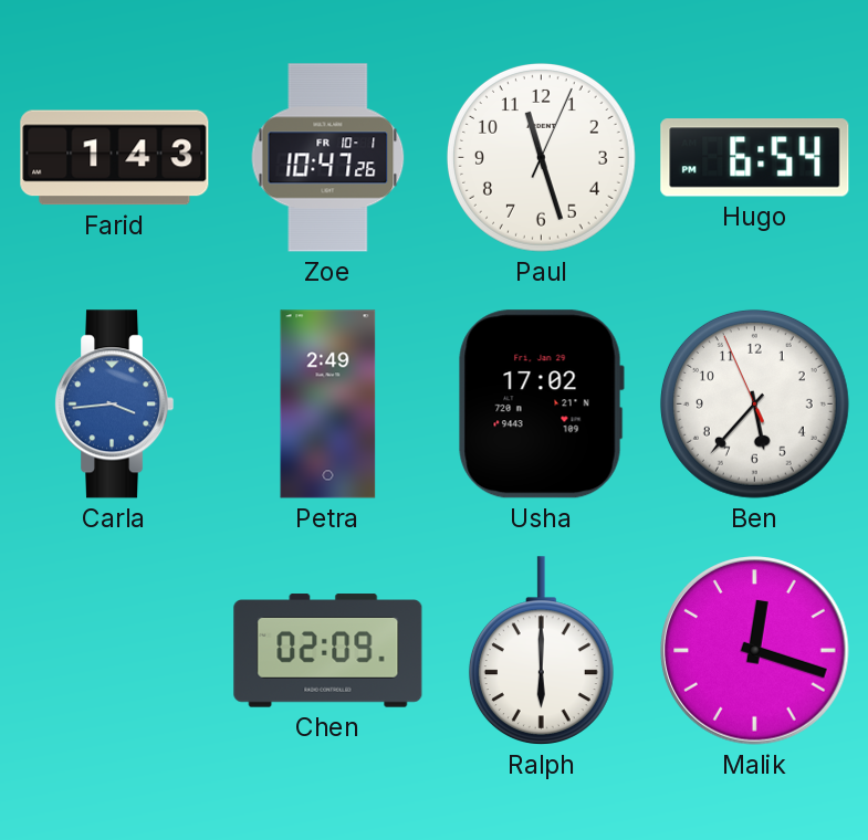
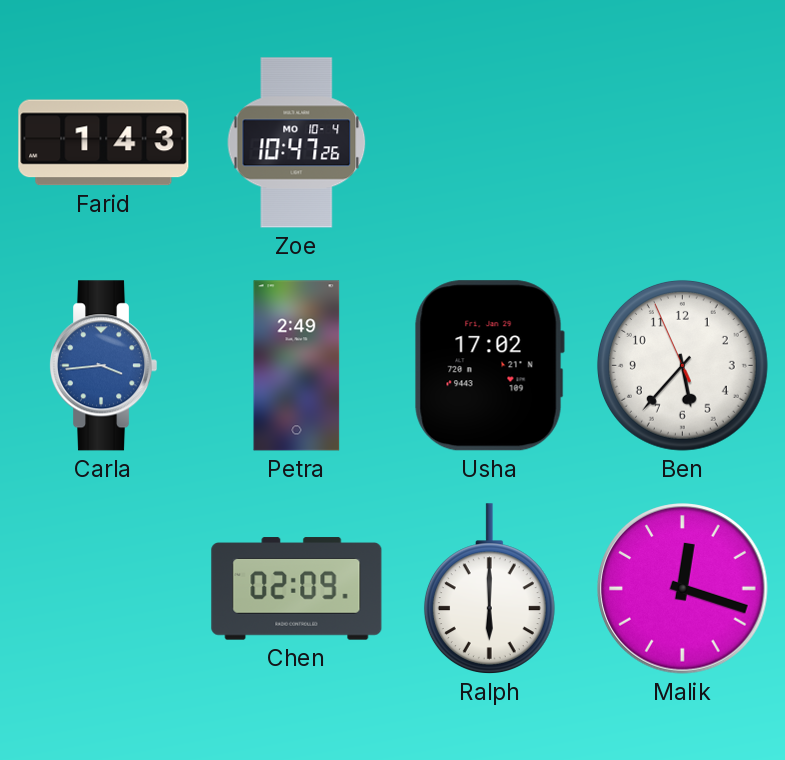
Zoe date: FR 10-1 -> MO 10-4
Paul: 11:27 -> none
Hugo: 6:54 -> none
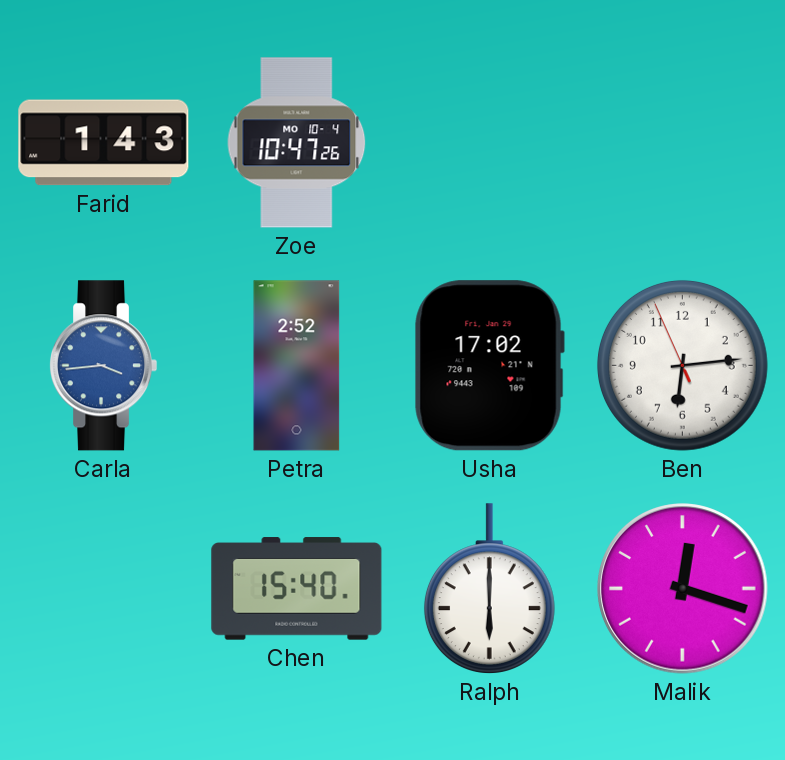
Petra: 2:49 -> 2:52
Ben: 5:36 -> 6:13
Chen: 02:09 -> 15:40
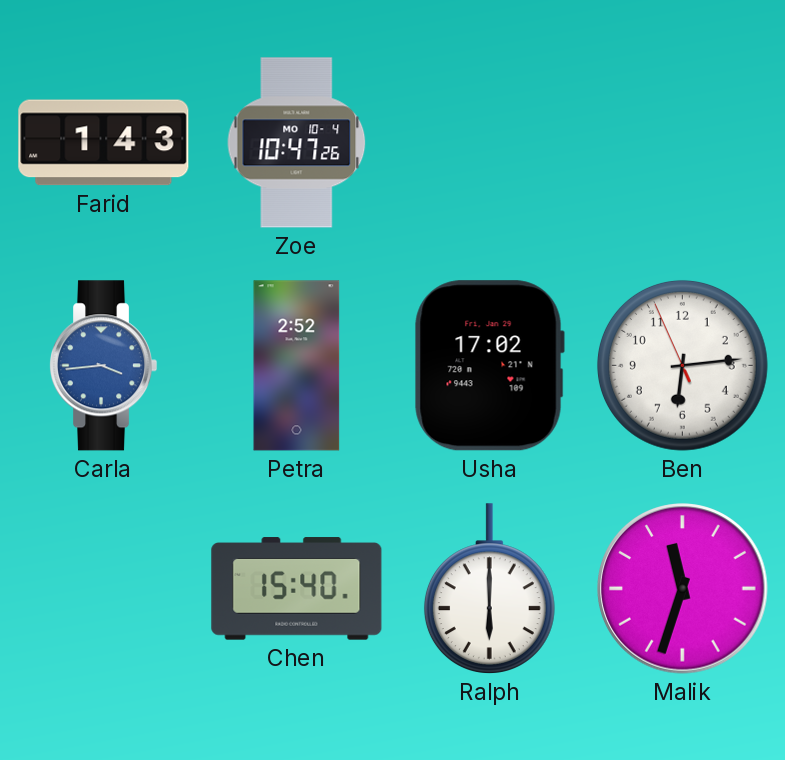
Malik: 12:18 -> 11:33
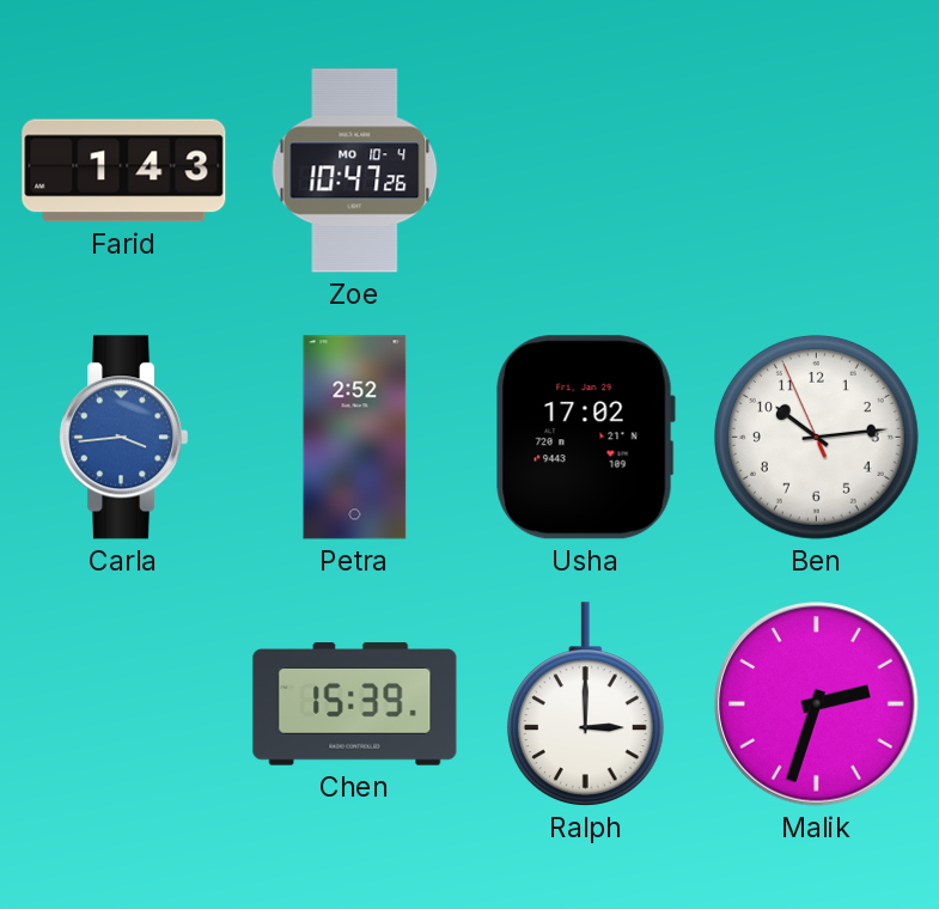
Ben: 6:13 -> 10:13
Chen: 15:40 -> 15:39
Ralph: 6:00 -> 3:00
Malik: 11:33 -> 2:33
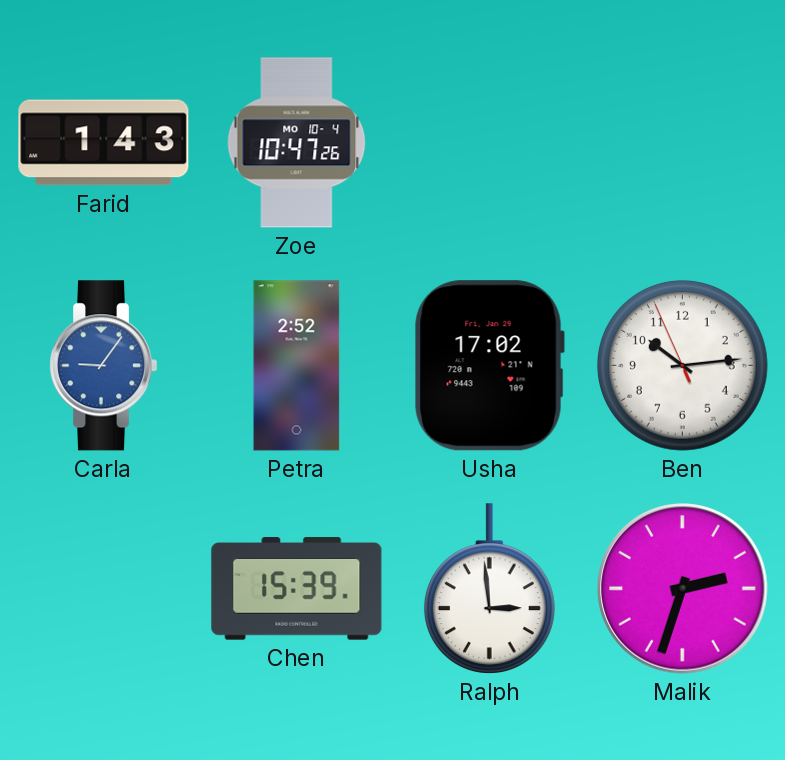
Carla: 3:44 -> 9:06
Ralph: 3:00 -> 2:59
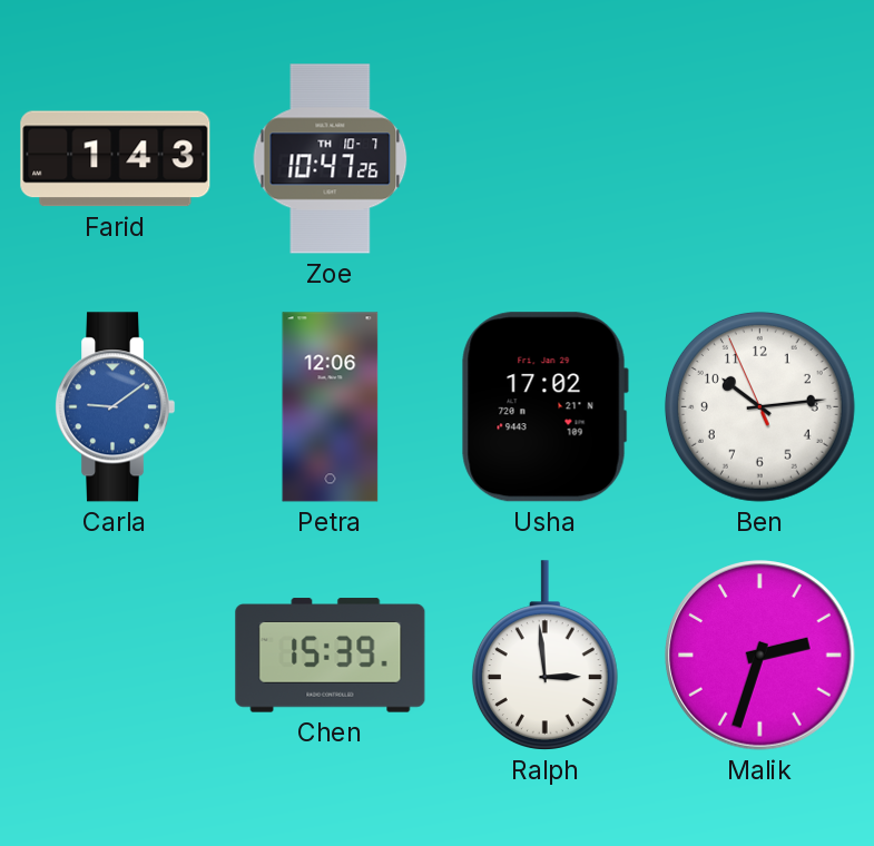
Zoe date: MO 10-4 -> TH 10-7
Carla: 9:06 -> 9:09
Petra: 2:52 -> 12:06
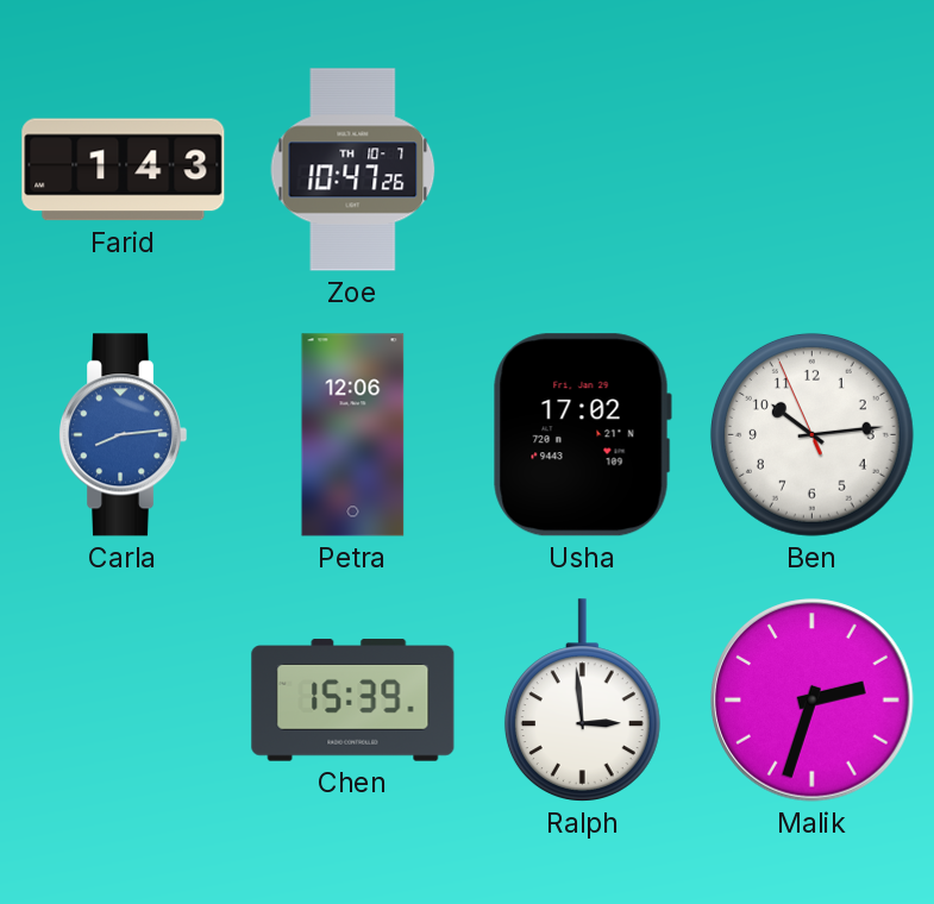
Carla: 9:09 -> 8:14
